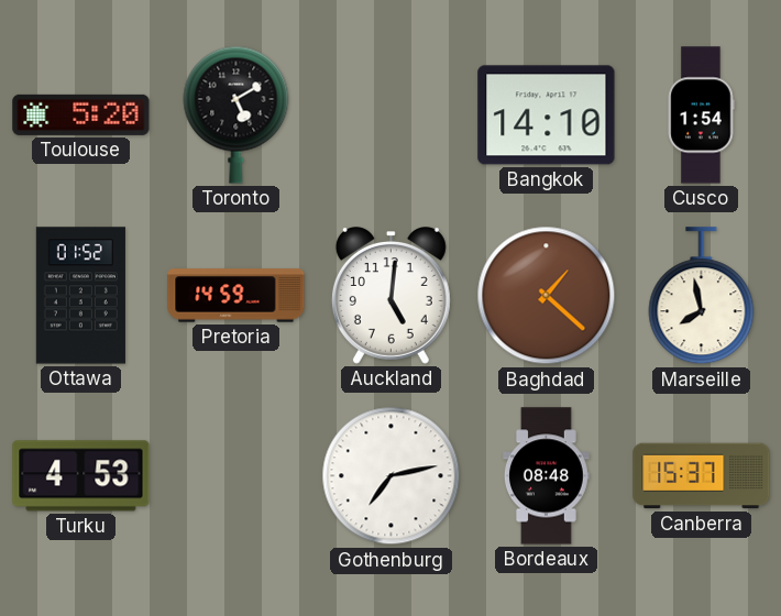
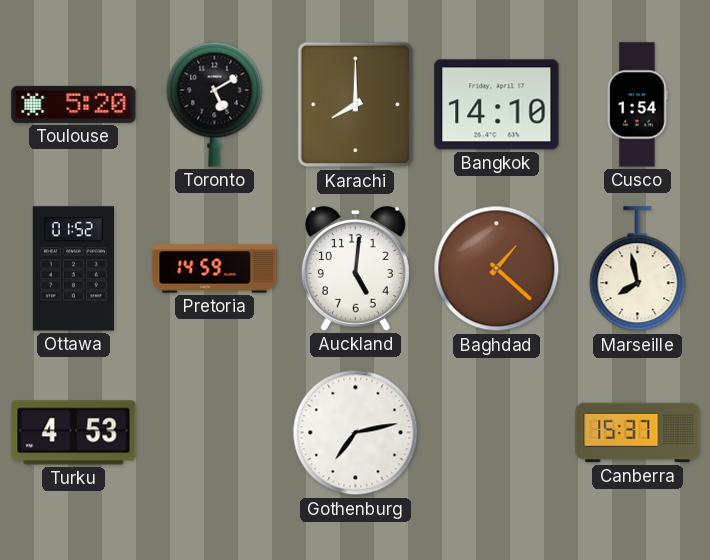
Karachi: none -> 8:00
Bordeaux: 08:48 -> none
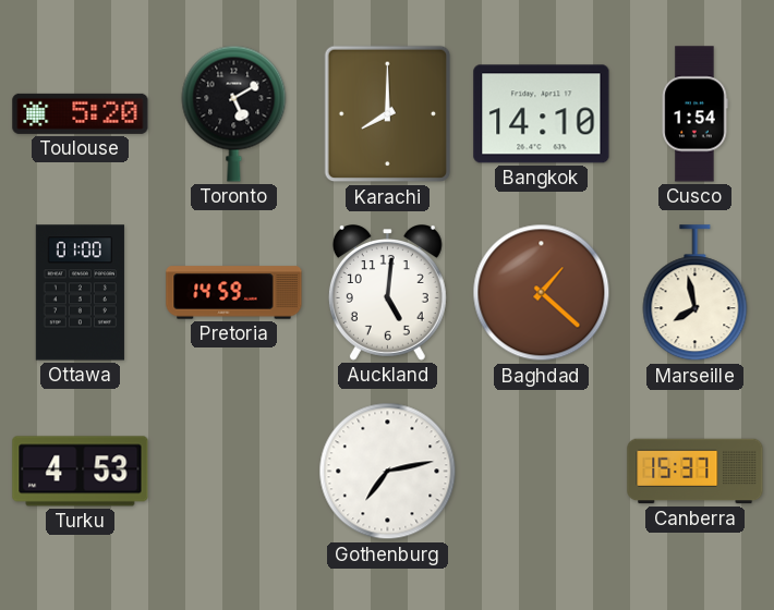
Ottawa: 01:52 -> 01:00
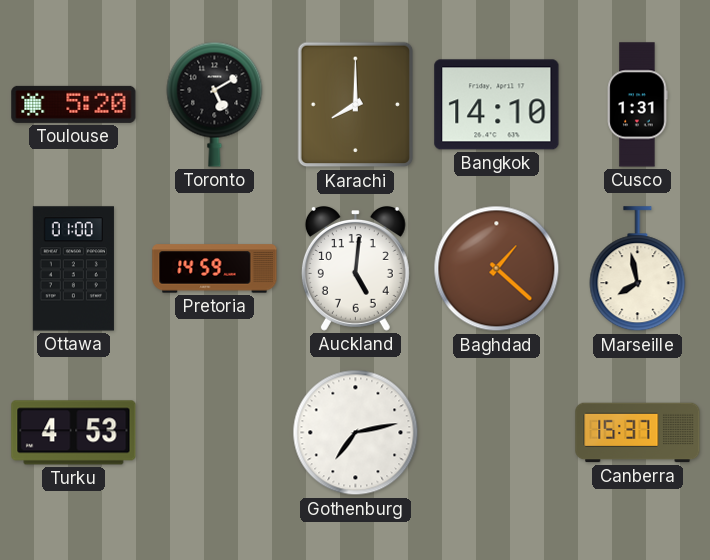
Cusco: 1:54 -> 1:31
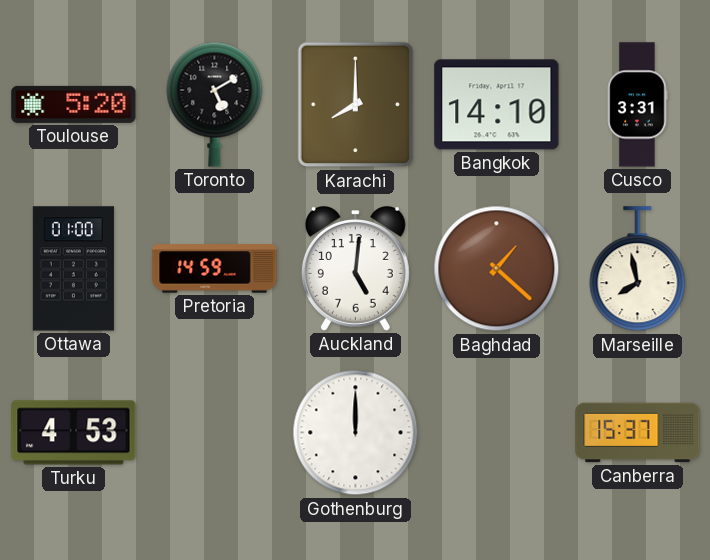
Cusco: 1:31 -> 3:31
Gothenburg: 7:13 -> 12:00
